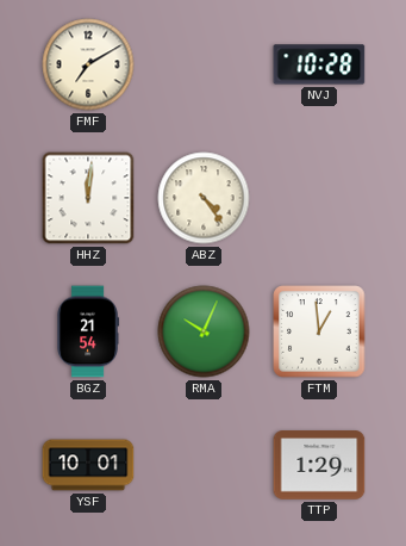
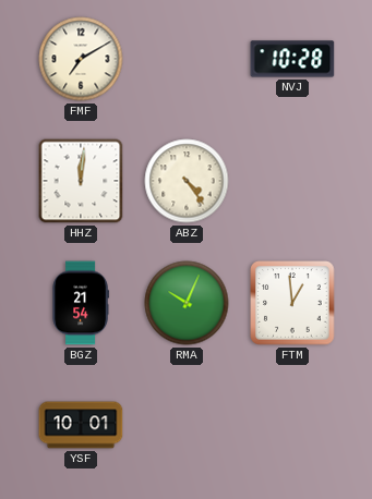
TTP: 1:29 -> none
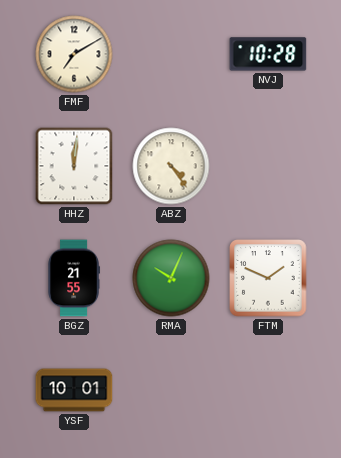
BGZ: 21:54 -> 21:55
FTM: 12:59 -> 1:49
